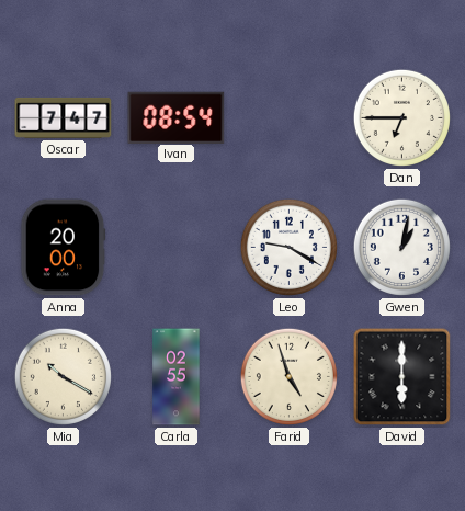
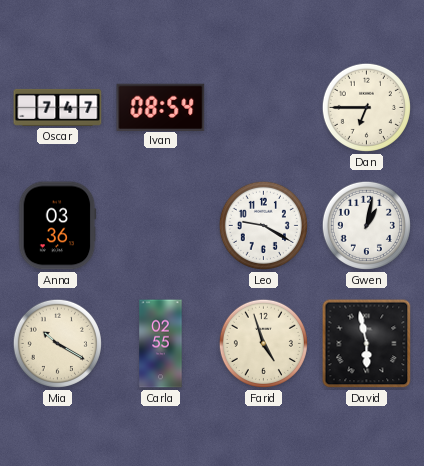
Anna: 20:00 -> 03:36
David: 6:00 -> 5:58
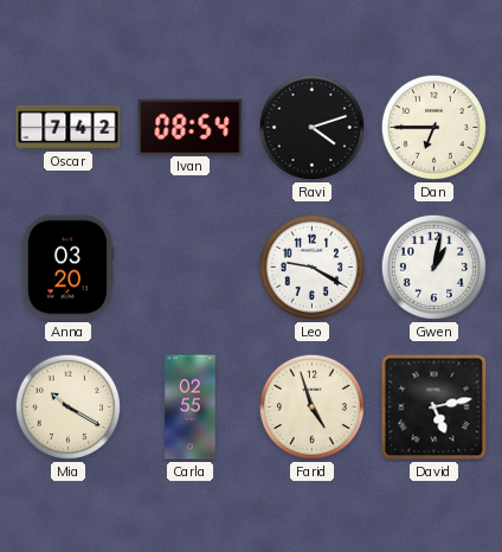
Oscar: 7:47 -> 7:42
Ravi: none -> 4:12
Anna: 03:36 -> 03:20
David: 5:58 -> 5:13
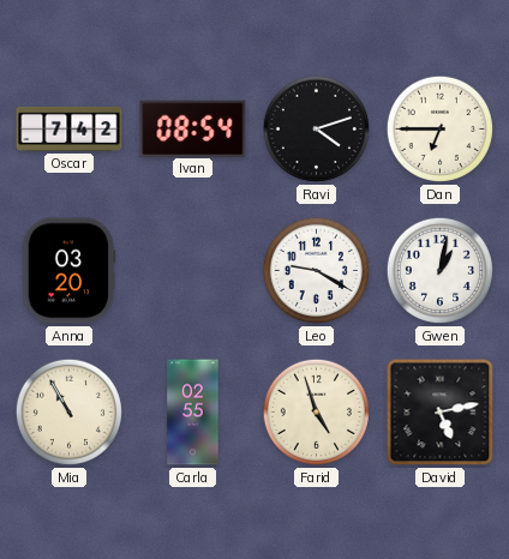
Mia: 10:20 -> 10:55
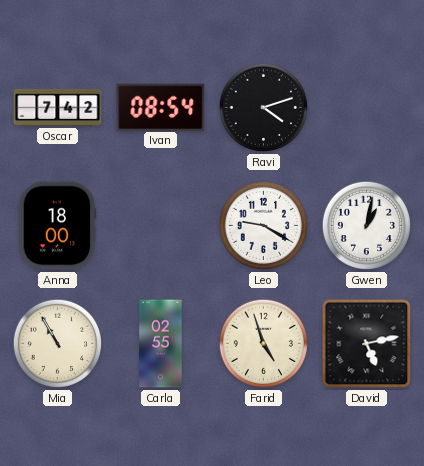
Dan: 6:45 -> none
Anna: 03:20 -> 18:00
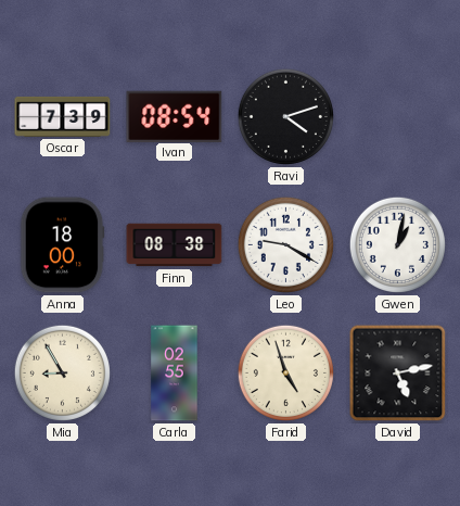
Oscar: 7:42 -> 7:39
Finn: none -> 08:38
Mia: 10:55 -> 8:55
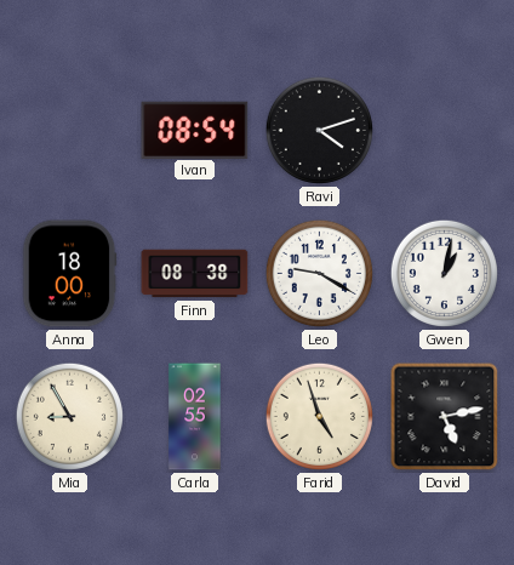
Oscar: 7:39 -> none
